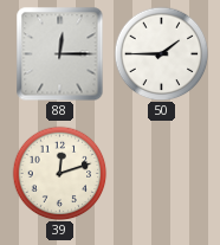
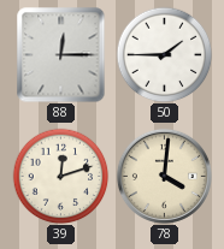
78: none -> 4:01
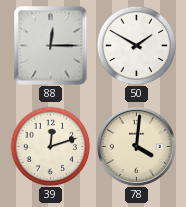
50: 1:45 -> 1:50
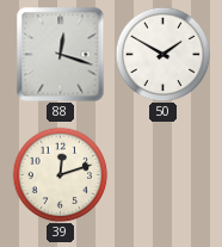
88: 12:15 -> 12:18
78: 4:01 -> none
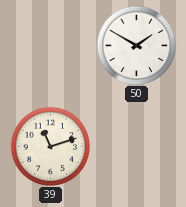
88: 12:18 -> none
39: 12:12 -> 11:12
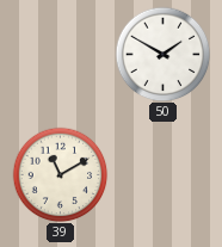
39: 11:12 -> 11:10
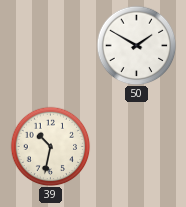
39: 11:10 -> 10:32
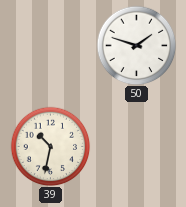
50: 1:50 -> 1:48
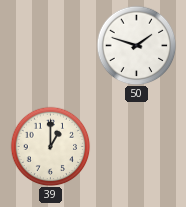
39: 10:32 -> 1:00
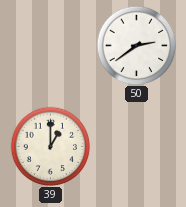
50: 1:48 -> 2:39
